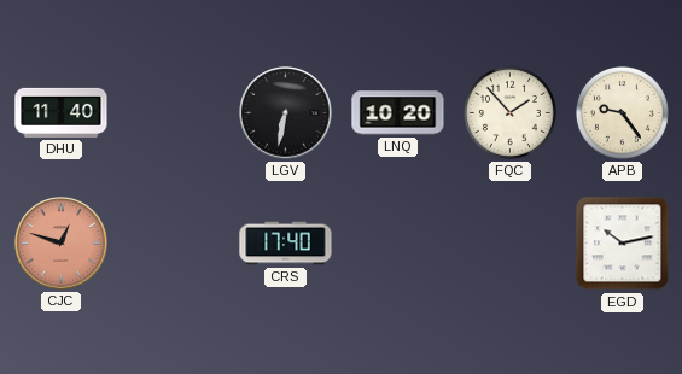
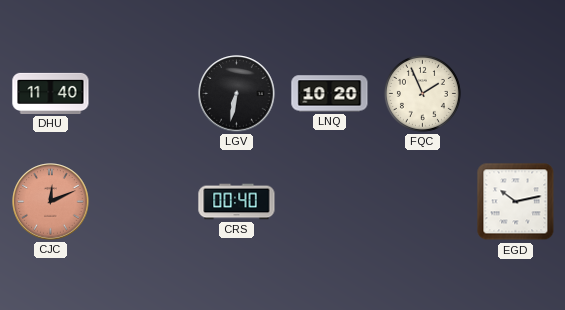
FQC: 1:53 -> 1:56
APB: 9:24 -> none
CJC: 12:48 -> 12:11
CRS: 17:40 -> 00:40
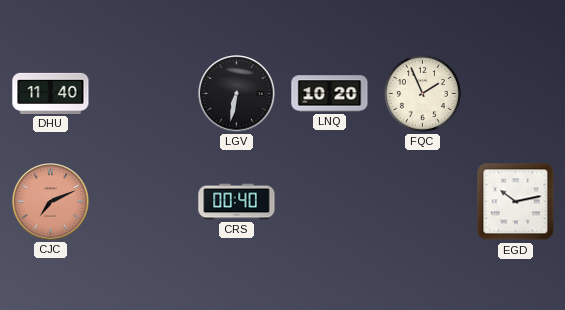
CJC: 12:11 -> 7:11
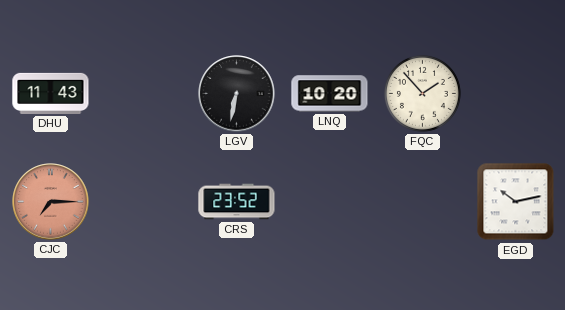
DHU: 11:40 -> 11:43
FQC: 1:56 -> 1:53
CJC: 7:11 -> 7:15
CRS: 00:40 -> 23:52
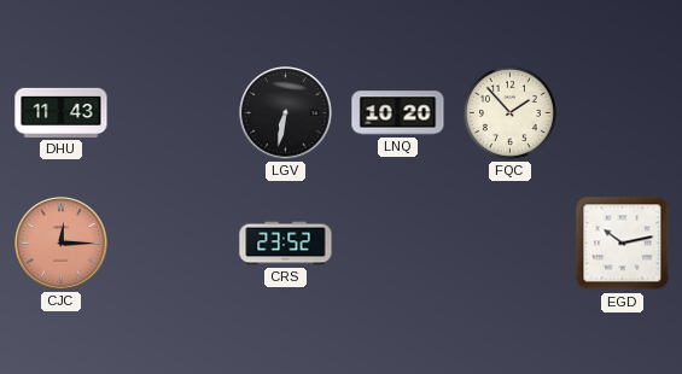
CJC: 7:15 -> 12:15
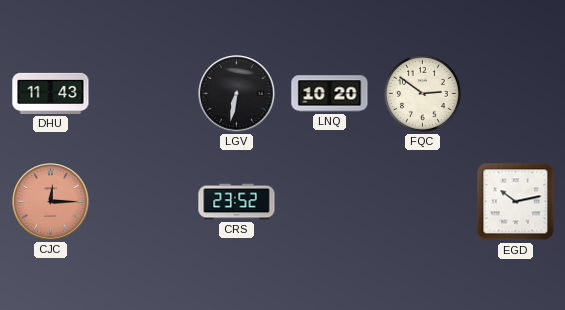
FQC: 1:53 -> 2:51
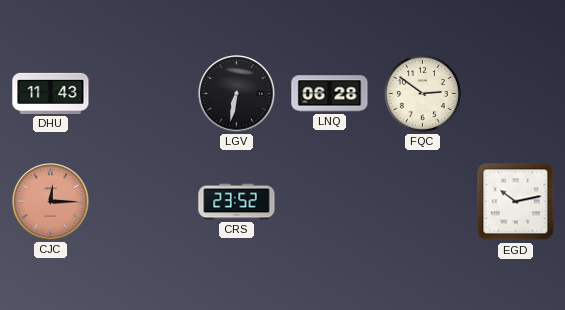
LNQ: 10:20 -> 06:28
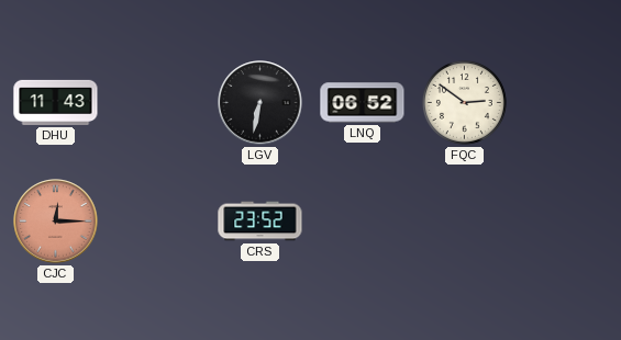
LNQ: 06:28 -> 06:52
EGD: 10:13 -> none
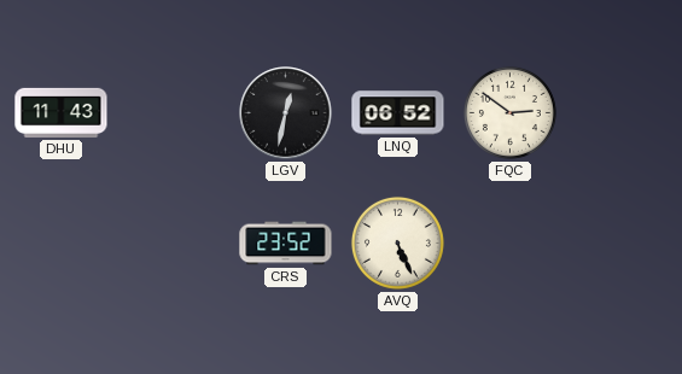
LGV: 6:32 -> 12:32
CJC: 12:15 -> none
AVQ: none -> 5:26
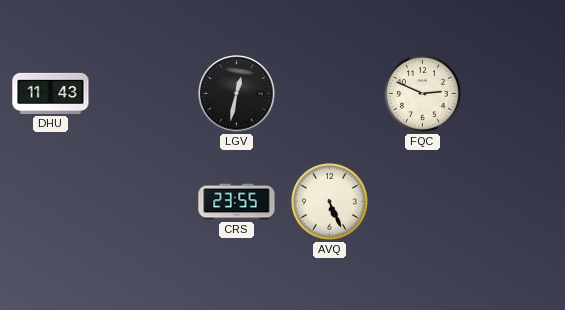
LNQ: 06:52 -> none
FQC: 2:51 -> 2:49
CRS: 23:52 -> 23:55
